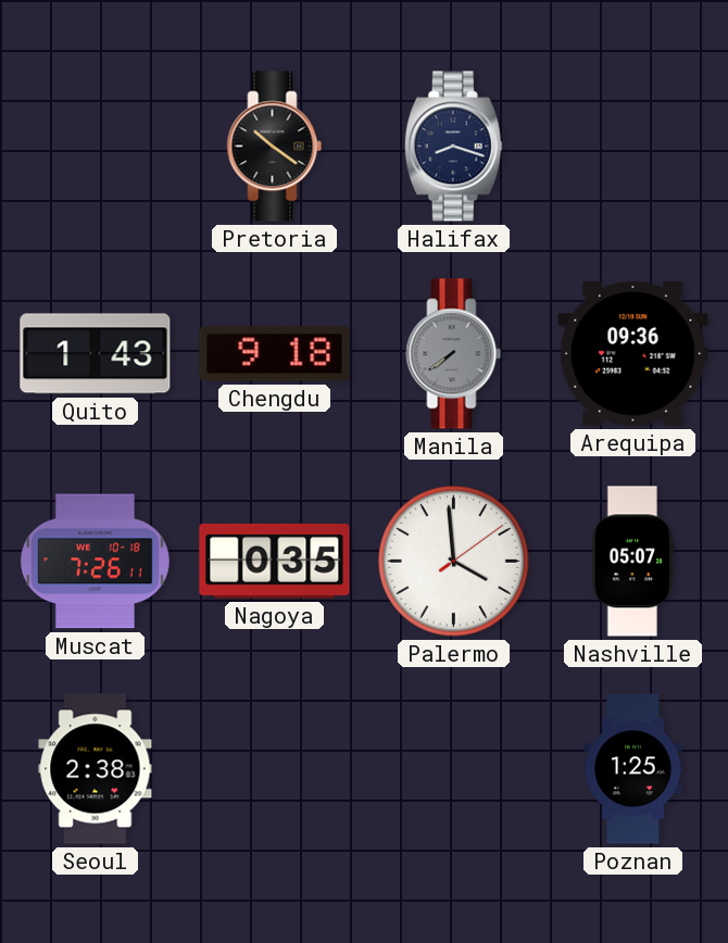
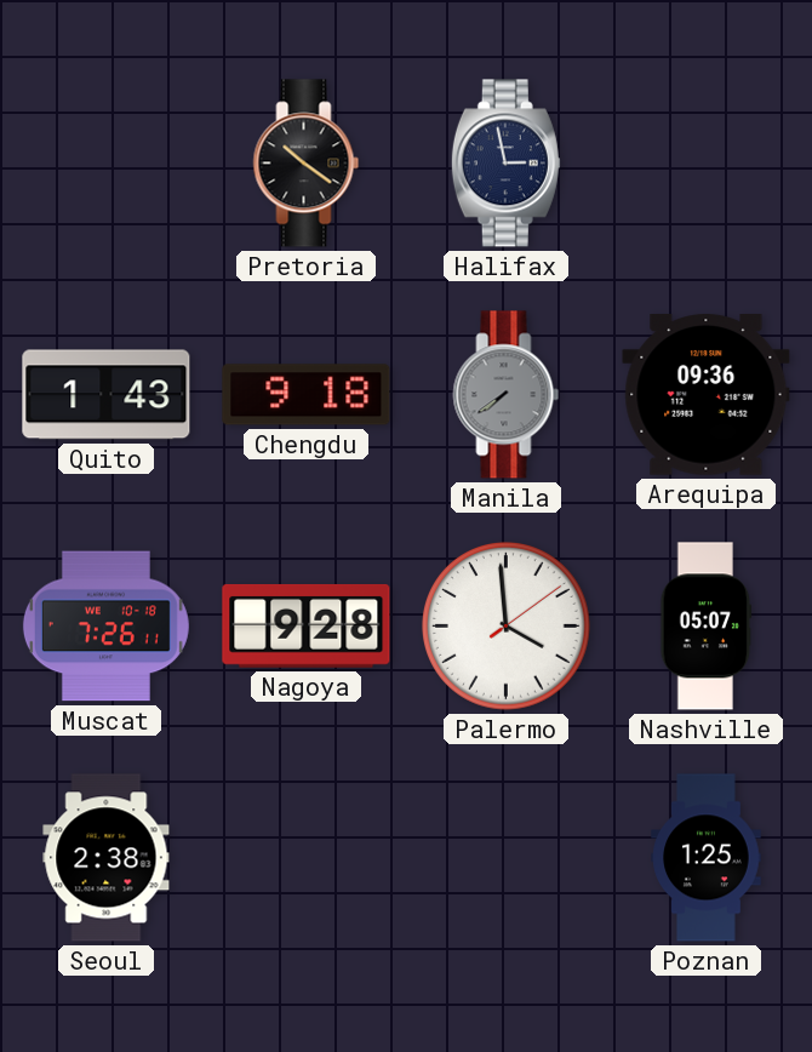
Halifax: 8:18 -> 2:58
Nagoya: 0:35 -> 9:28
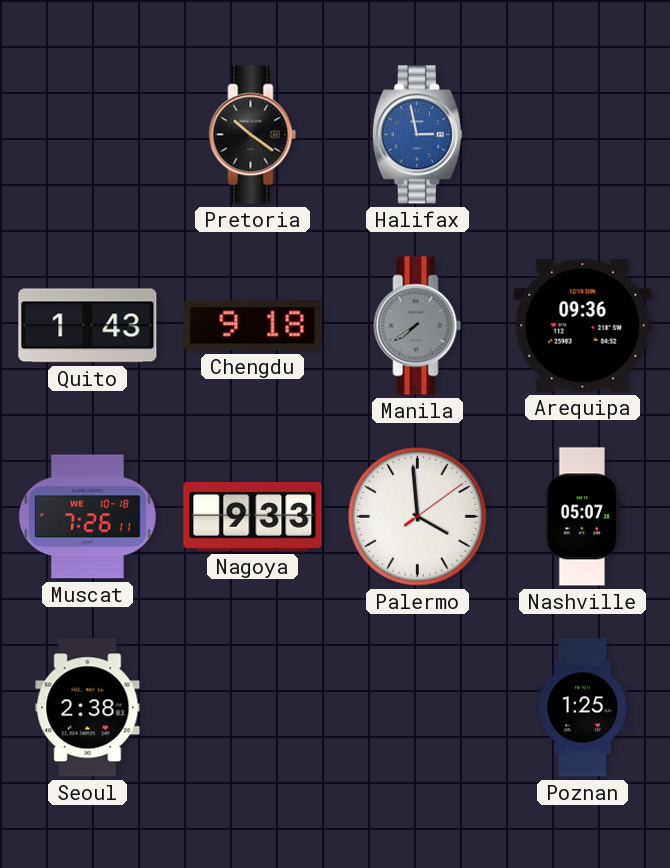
Halifax dial: navy -> blue
Nagoya: 9:28 -> 9:33
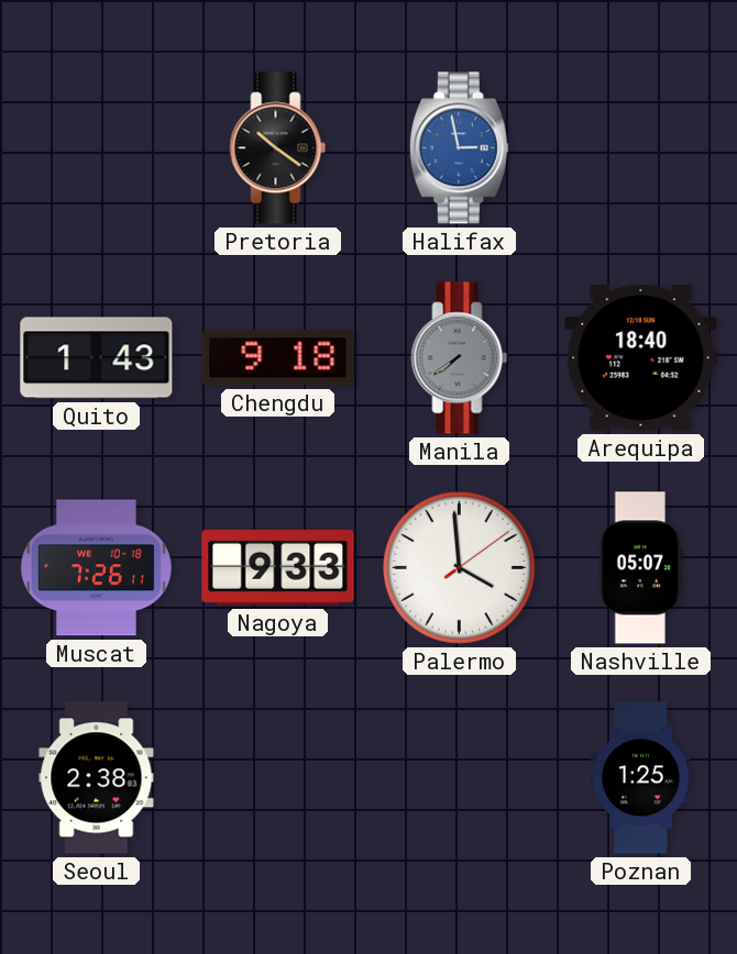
Arequipa: 09:36 -> 18:40
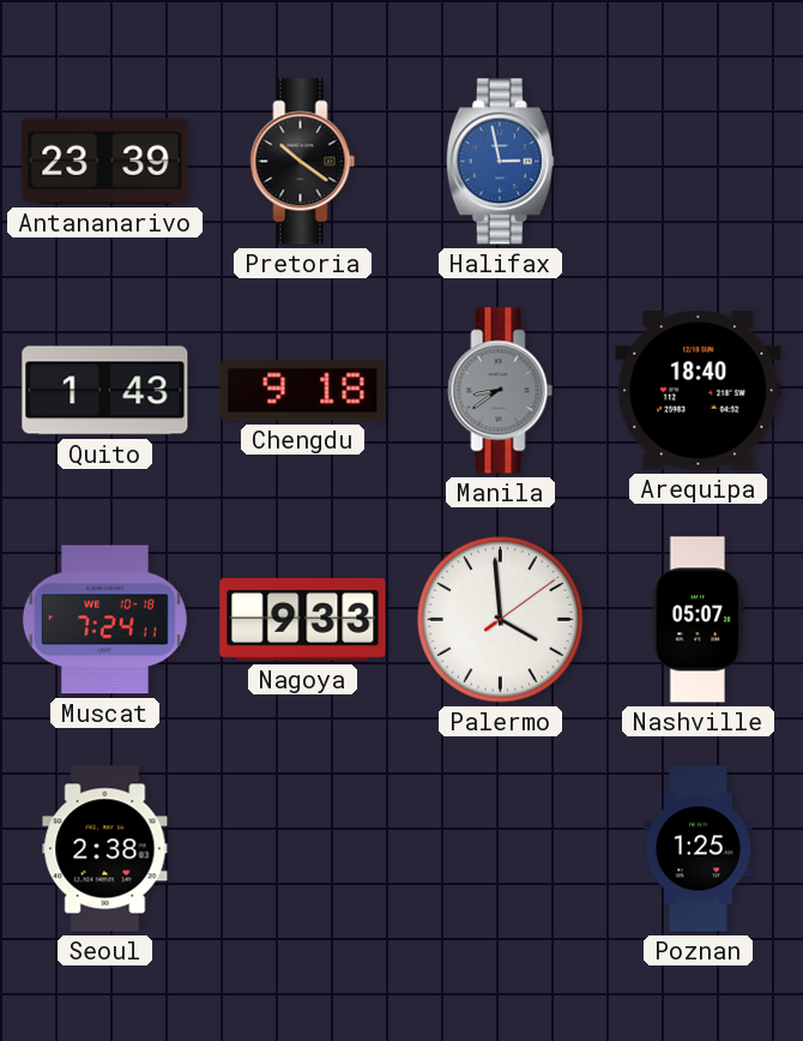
Antananarivo: none -> 23:39
Manila: 7:39 -> 8:39
Muscat: 7:26 -> 7:24
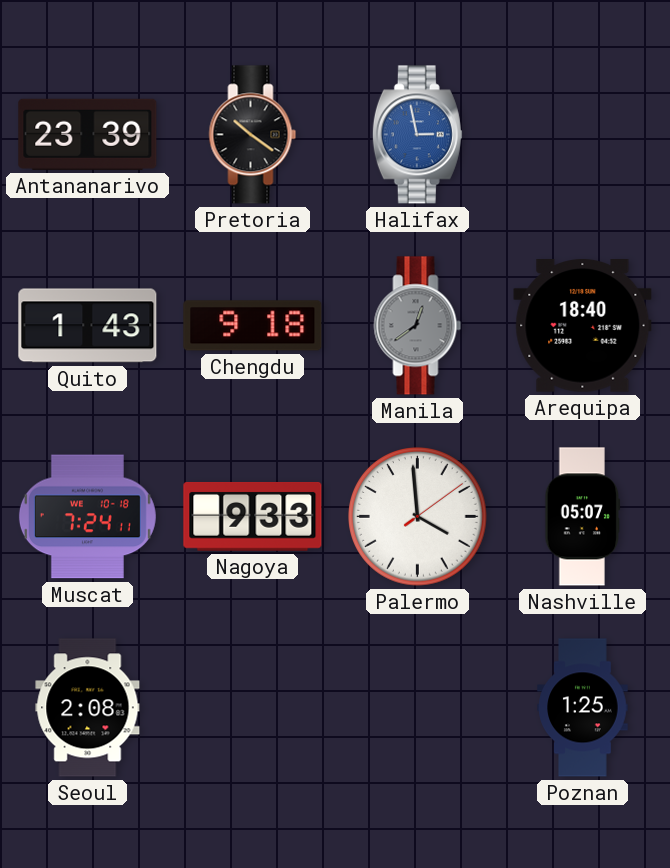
Manila: 8:39 -> 12:39
Seoul: 2:38 -> 2:08
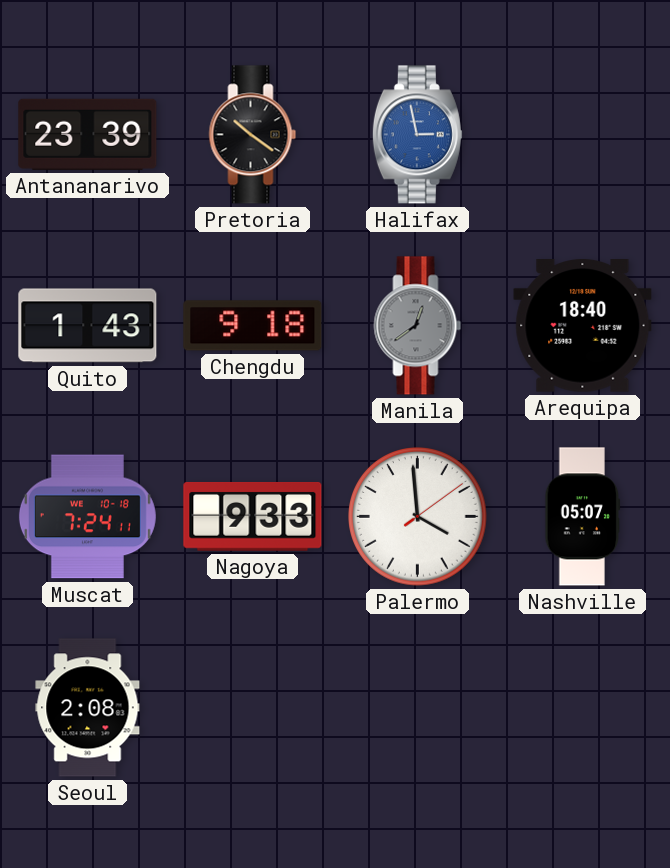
Poznan: 1:25 -> none
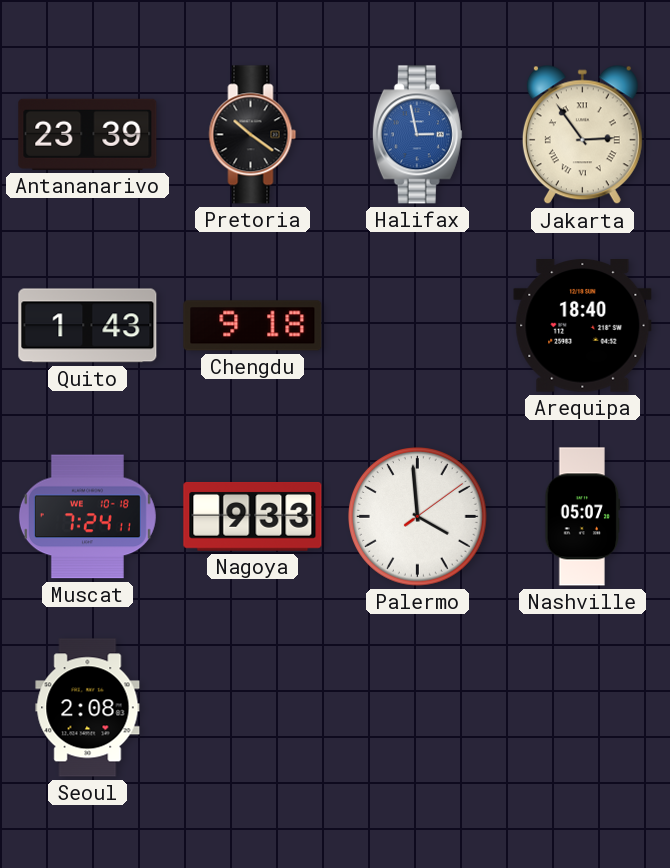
Jakarta: none -> 2:54
Manila: 12:39 -> none
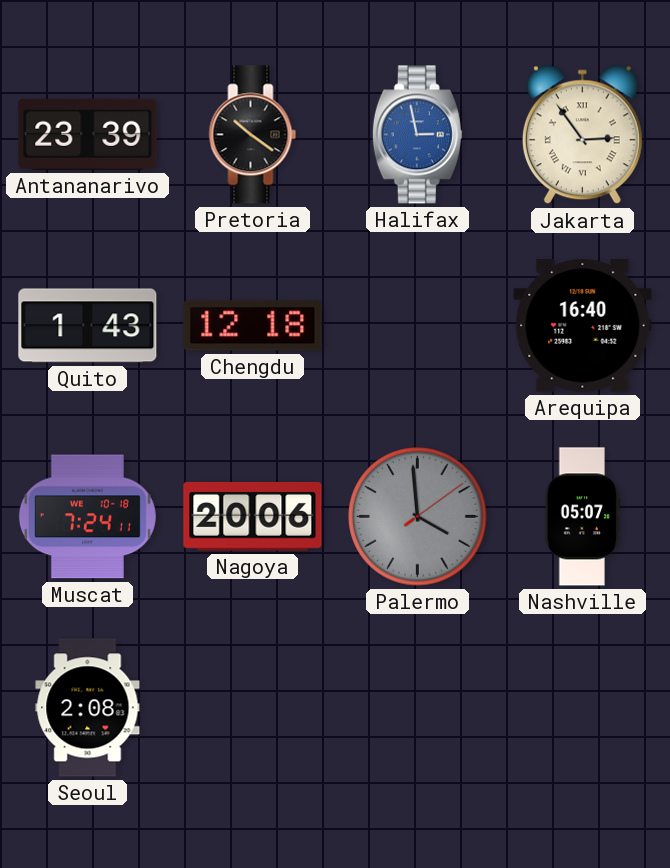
Chengdu: 9:18 -> 12:18
Arequipa: 18:40 -> 16:40
Nagoya: 9:33 -> 20:06
Palermo dial: white -> grey
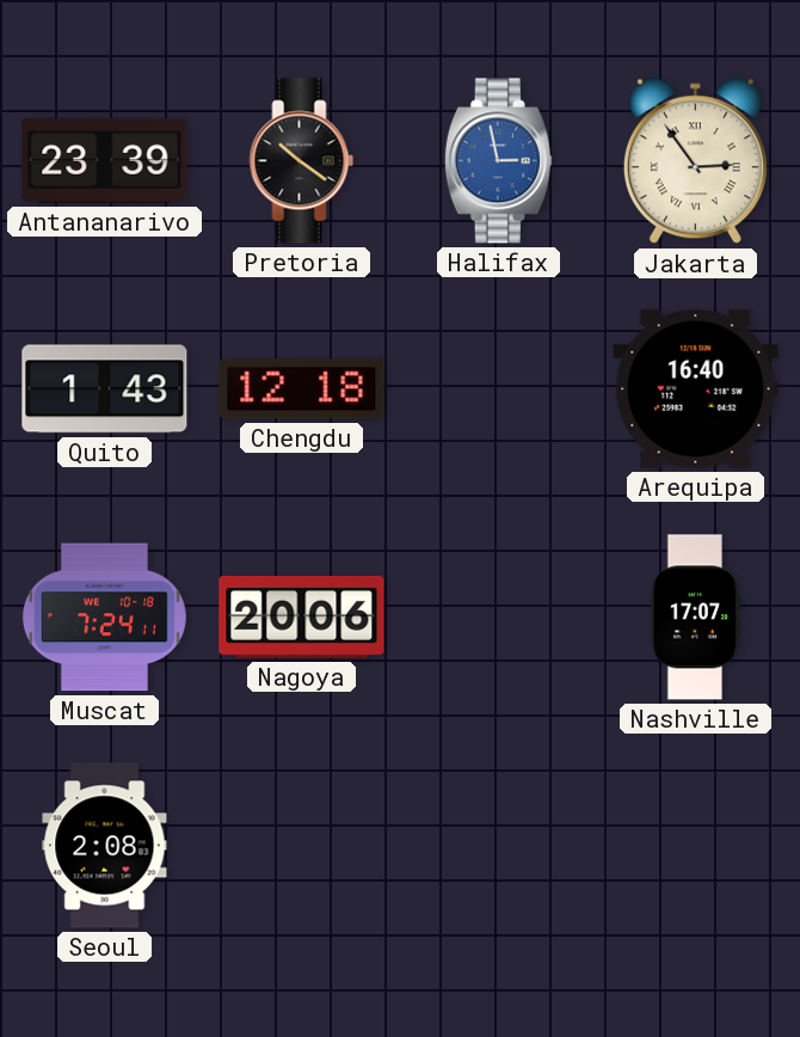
Palermo: 3:59 -> none
Nashville: 05:07 -> 17:07
